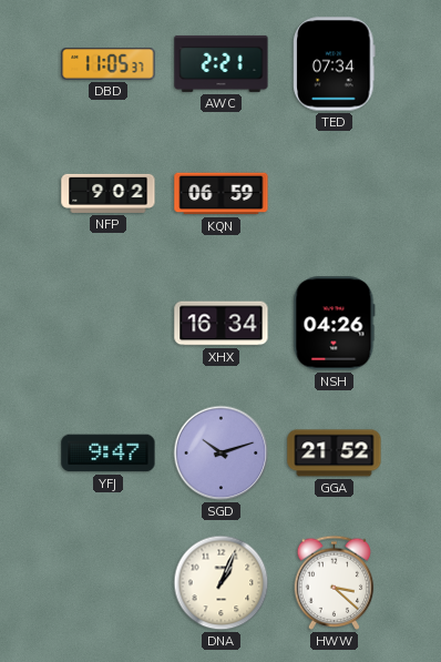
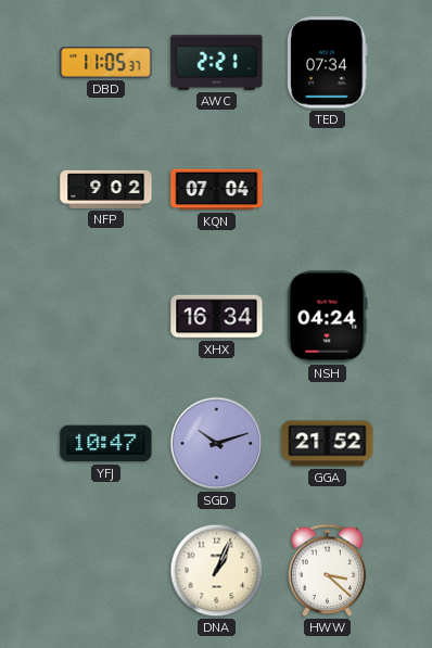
KQN: 06:59 -> 07:04
NSH: 04:26 -> 04:24
YFJ: 9:47 -> 10:47
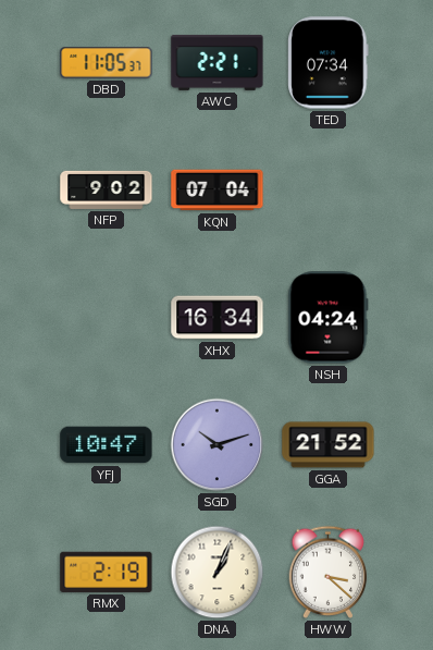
RMX: none -> 2:19
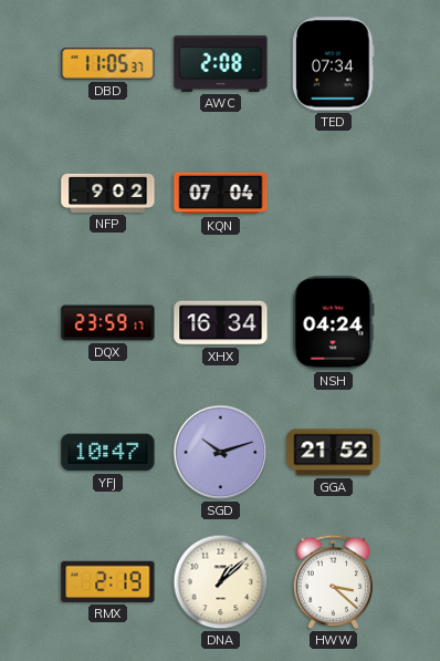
AWC: 2:21 -> 2:08
DQX: none -> 23:59
DNA: 1:04 -> 1:08
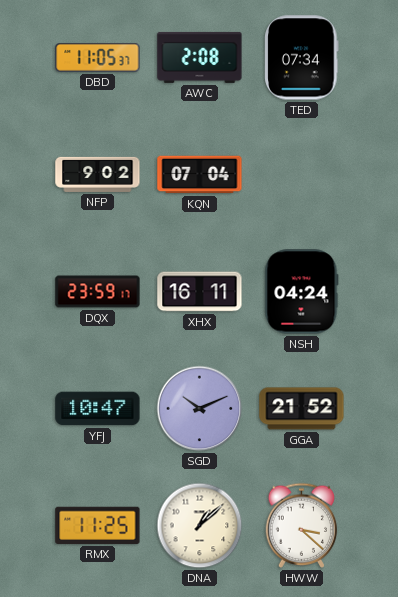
XHX: 16:34 -> 16:11
SGD: 10:12 -> 10:11
RMX: 2:19 -> 11:25
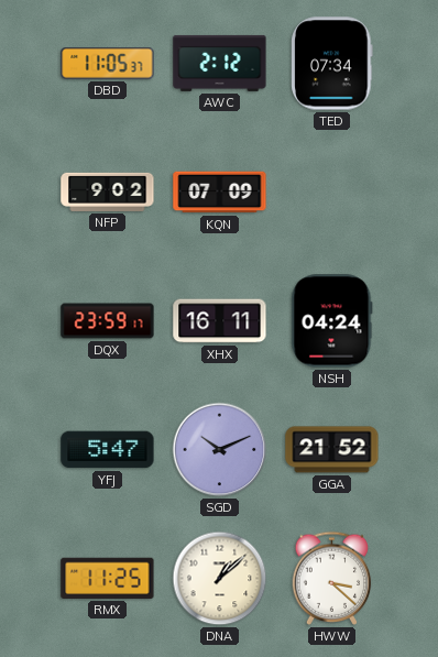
AWC: 2:08 -> 2:12
KQN: 07:04 -> 07:09
YFJ: 10:47 -> 5:47
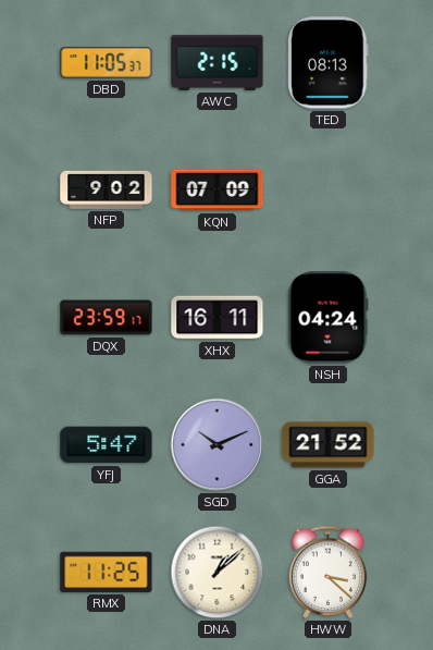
AWC: 2:12 -> 2:15
TED: 07:34 -> 08:13
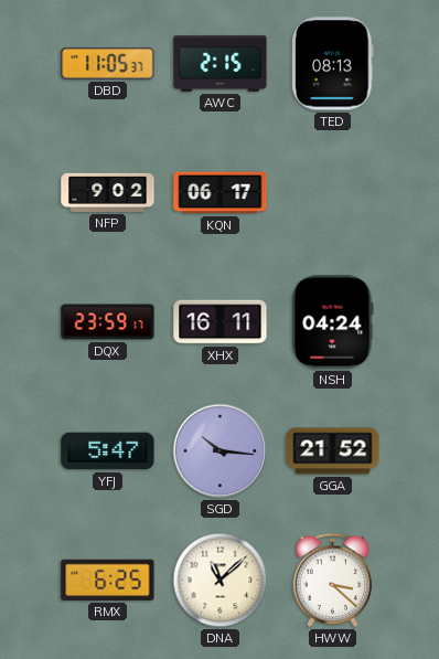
KQN: 07:09 -> 06:17
SGD: 10:11 -> 10:16
RMX: 11:25 -> 6:25
DNA: 1:08 -> 11:08
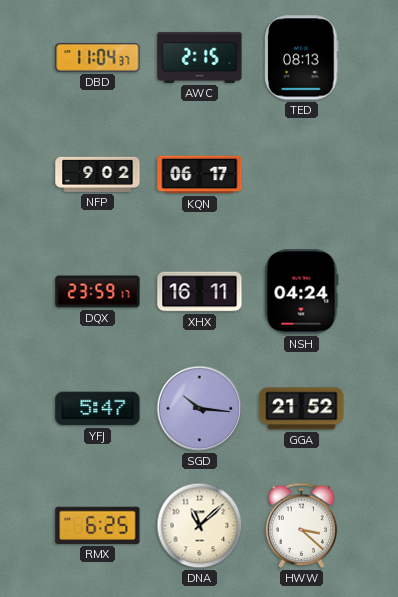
DBD: 11:05 -> 11:04
